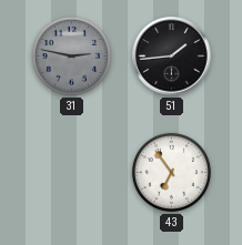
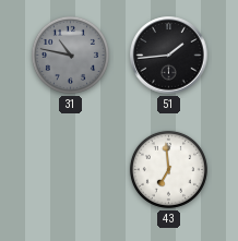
31: 2:47 -> 10:47
43: 6:54 -> 6:59
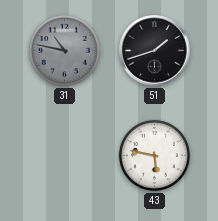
51: 1:44 -> 1:42
43: 6:59 -> 5:47
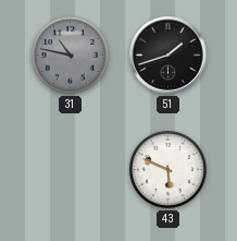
43: 5:47 -> 5:49
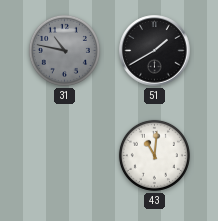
51: 1:42 -> 1:40
43: 5:49 -> 11:01
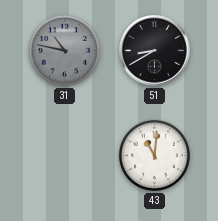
51: 1:40 -> 8:40
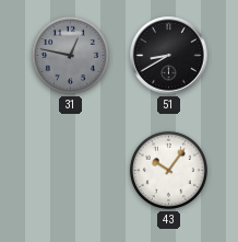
31: 10:47 -> 12:47
43: 11:01 -> 10:06
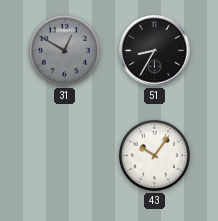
31: 12:47 -> 12:50
51: 8:40 -> 8:35
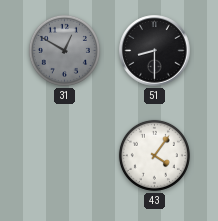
51: 8:35 -> 8:30
43: 10:06 -> 4:06
